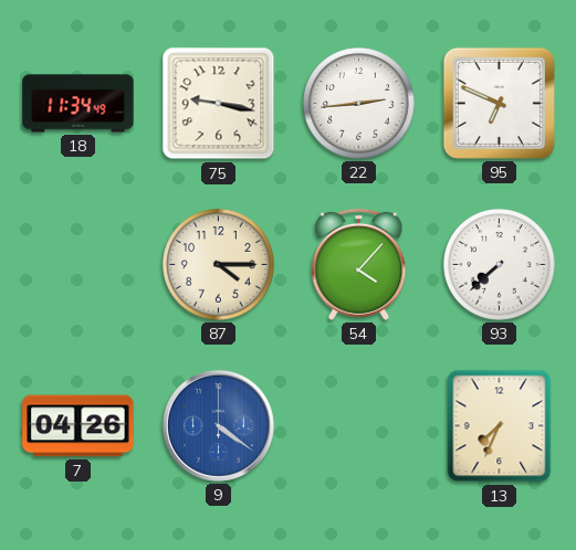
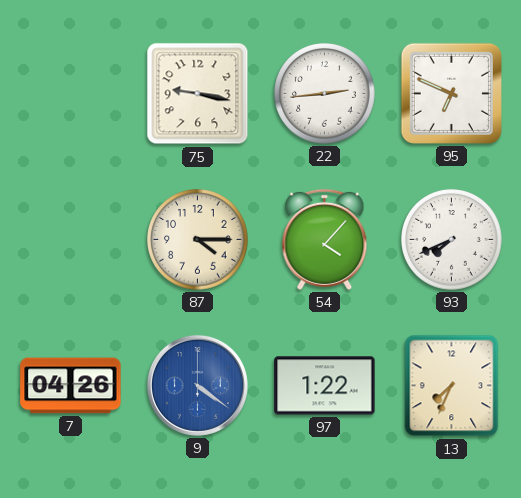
18: 11:34 -> none
93: 7:38 -> 7:41
97: none -> 1:22
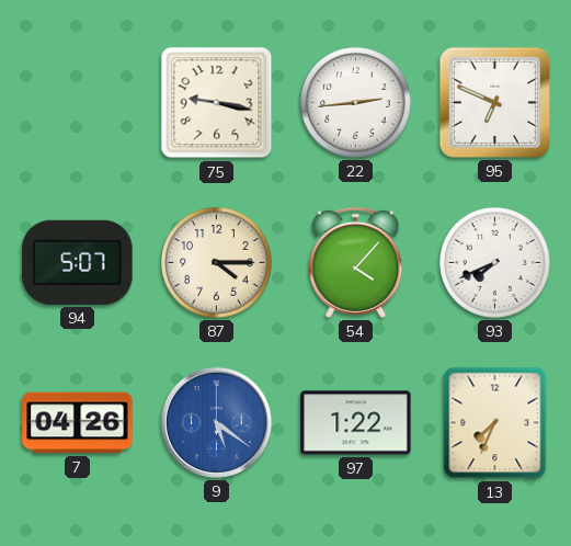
94: none -> 5:07
9: 4:21 -> 5:21
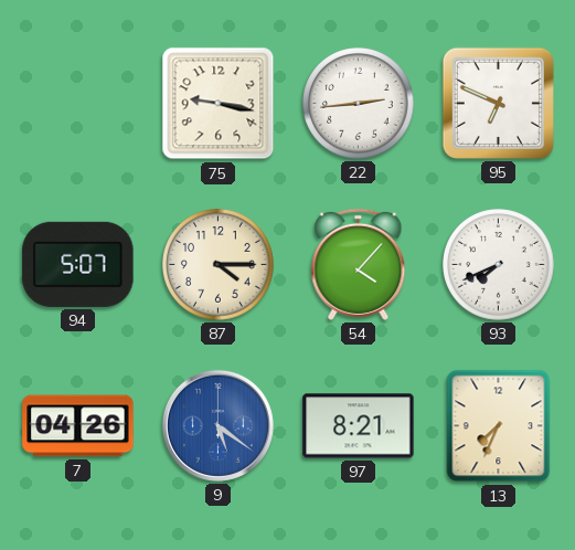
97: 1:22 -> 8:21
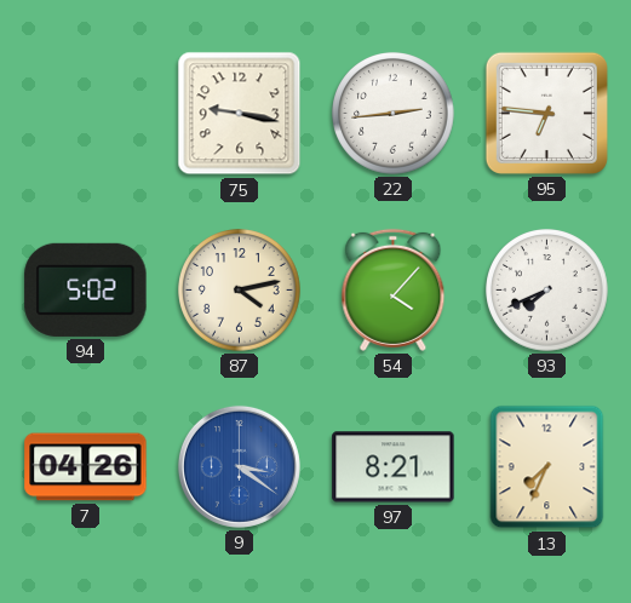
95: 6:49 -> 6:46
94: 5:07 -> 5:02
87: 4:15 -> 4:13
9: 5:21 -> 3:21
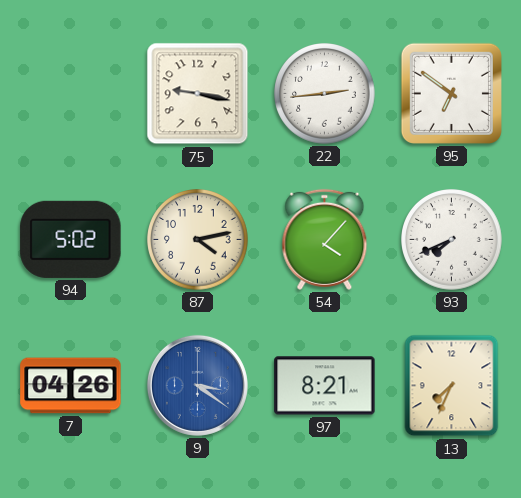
95: 6:46 -> 6:51
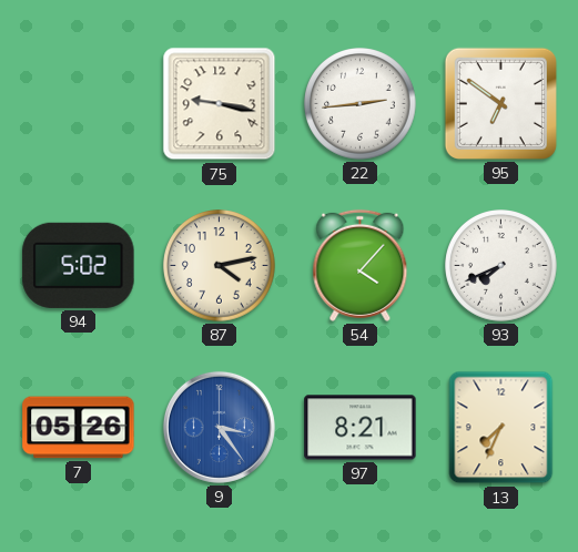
7: 04:26 -> 05:26
9: 3:21 -> 3:24
